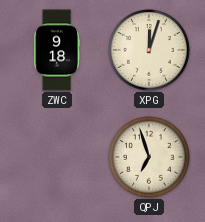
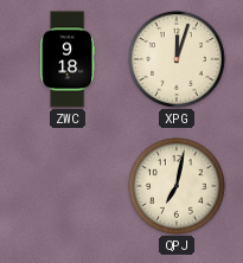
QPJ: 6:57 -> 7:02
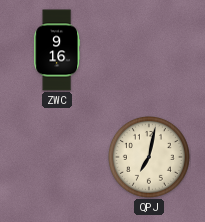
ZWC: 9:18 -> 9:16
XPG: 12:03 -> none
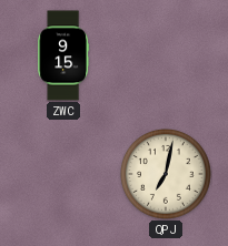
ZWC: 9:16 -> 9:15
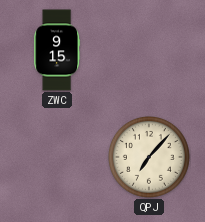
QPJ: 7:02 -> 7:07
